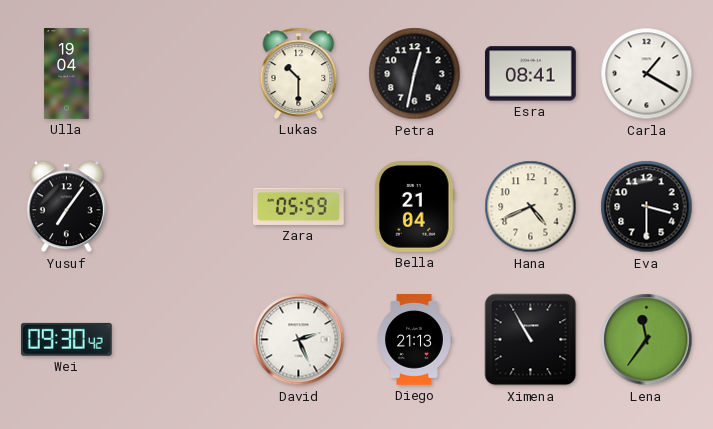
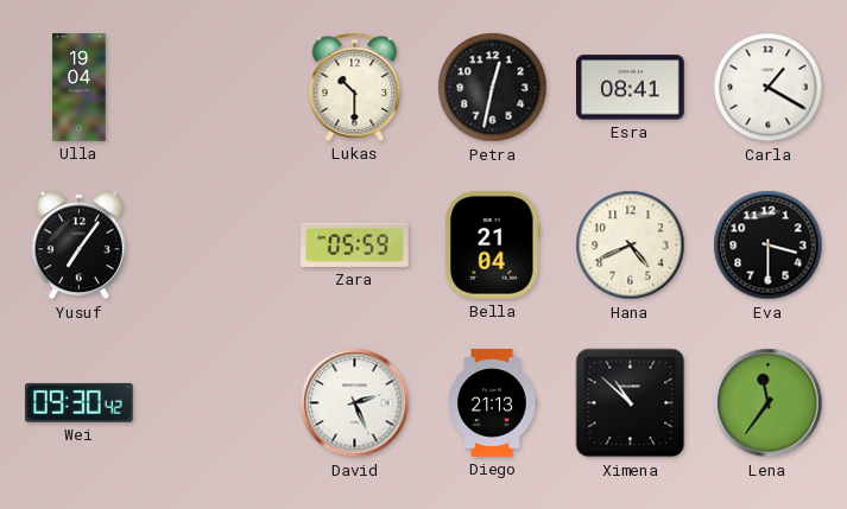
Ximena: 10:55 -> 10:52
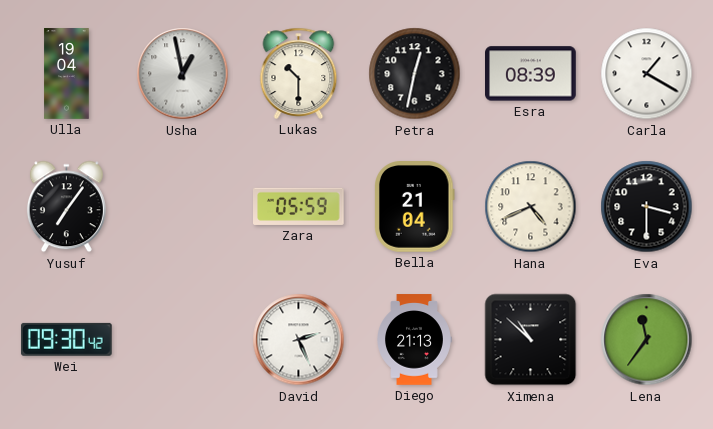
Usha: none -> 12:58
Esra: 08:41 -> 08:39
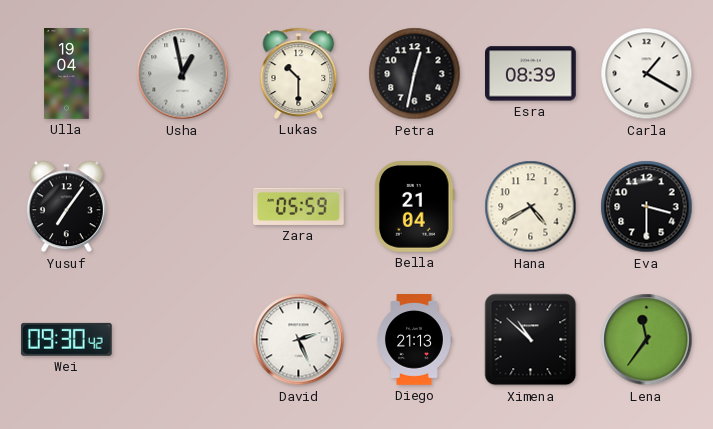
Hana: 4:41 -> 4:40
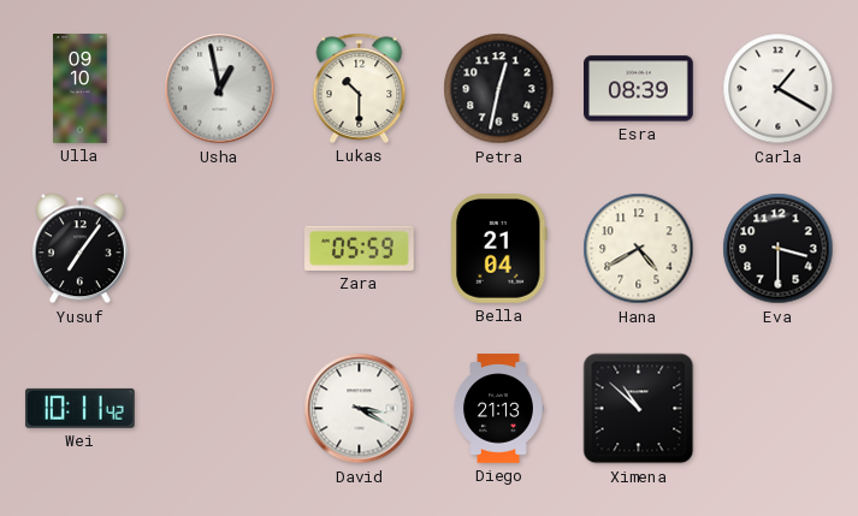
Ulla: 19:04 -> 09:10
Wei: 09:30 -> 10:11
David: 2:26 -> 3:20
Lena: 11:36 -> none
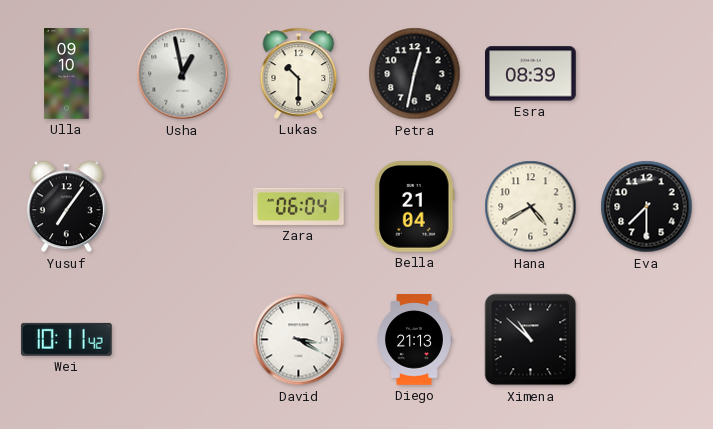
Carla: 1:20 -> none
Zara: 05:59 -> 06:04
Eva: 3:30 -> 7:30
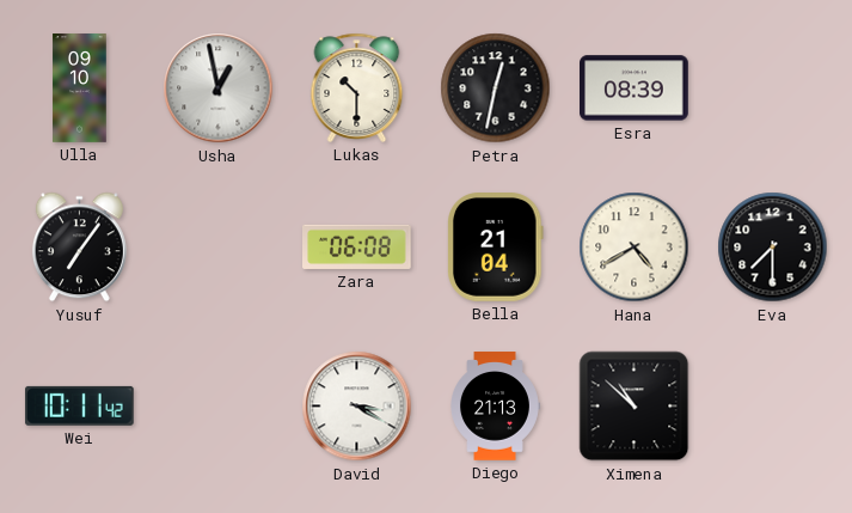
Zara: 06:04 -> 06:08
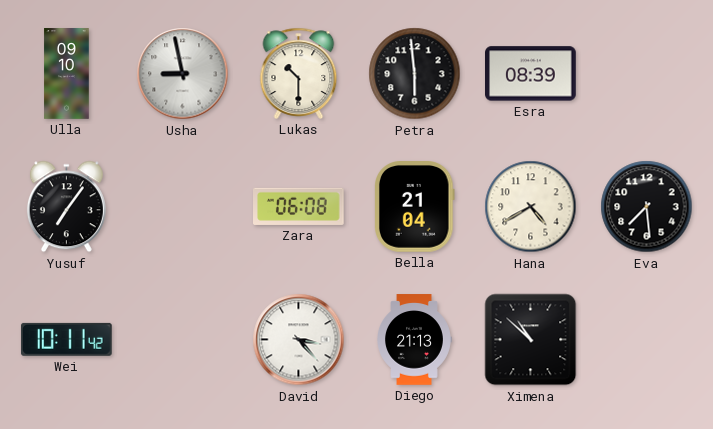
Usha: 12:58 -> 8:58
Petra: 12:32 -> 5:59
Eva: 7:30 -> 7:29
David: 3:20 -> 3:23
